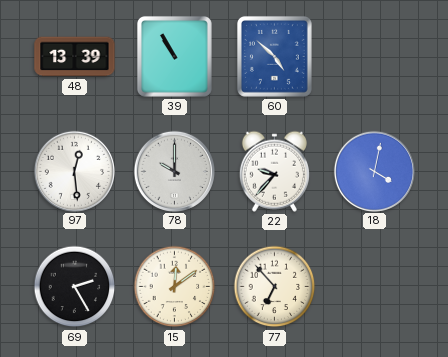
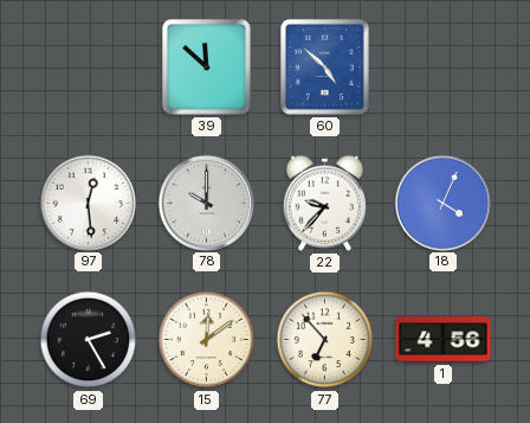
48: 13:39 -> none
39: 10:55 -> 11:52
18: 4:02 -> 4:04
1: none -> 4:56
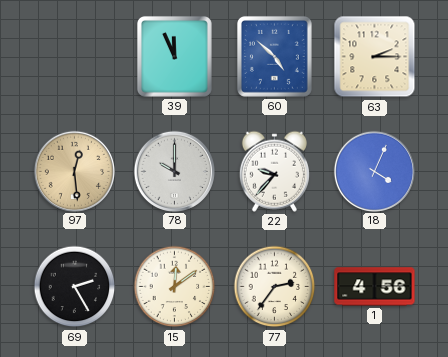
39: 11:52 -> 11:56
63: none -> 2:15
97 dial: white -> champagne
77: 6:53 -> 2:36
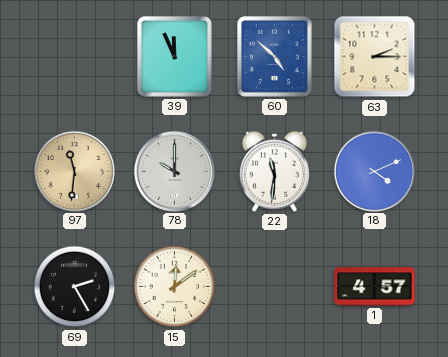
97: 12:29 -> 11:31
22: 9:37 -> 11:31
18: 4:04 -> 4:11
77: 2:36 -> none
1: 4:56 -> 4:57
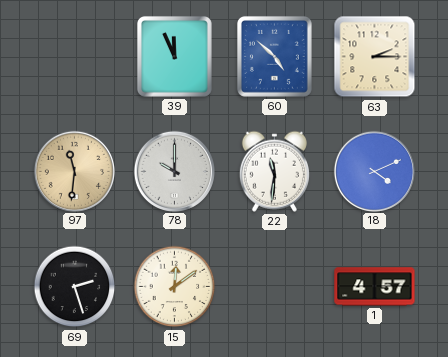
69: 2:25 -> 2:27
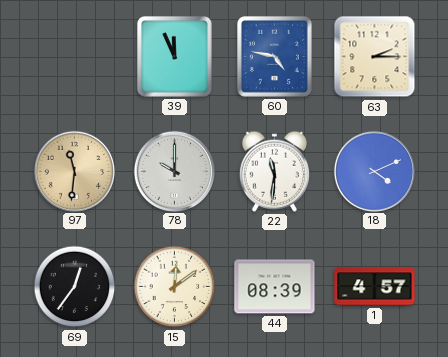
60: 4:52 -> 4:47
69: 2:27 -> 12:36
44: none -> 08:39
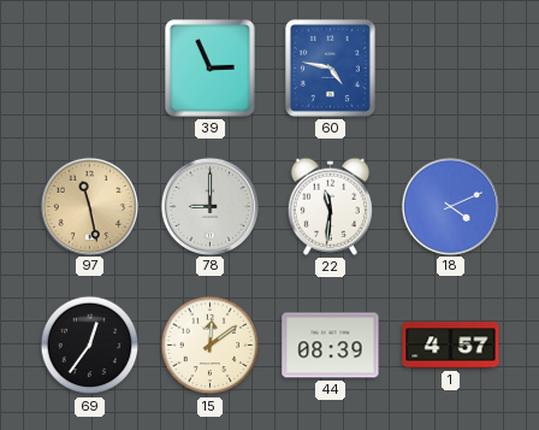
39: 11:56 -> 2:56
63: 2:15 -> none
97: 11:31 -> 11:28
78: 10:00 -> 9:00
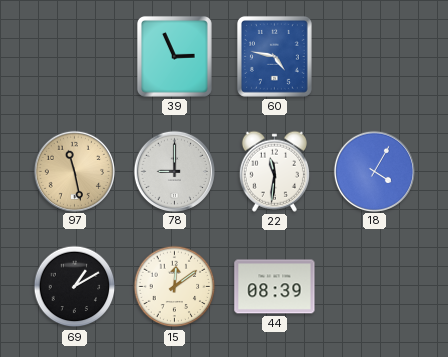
18: 4:11 -> 4:05
69: 12:36 -> 1:10
1: 4:57 -> none
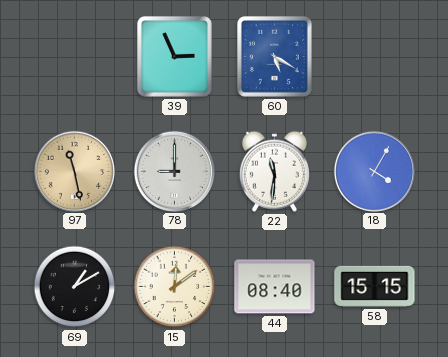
60: 4:47 -> 5:20
44: 08:39 -> 08:40
58: none -> 15:15
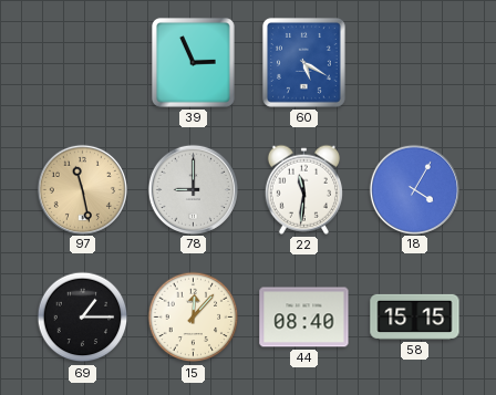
69: 1:10 -> 1:15
15: 12:09 -> 12:07
